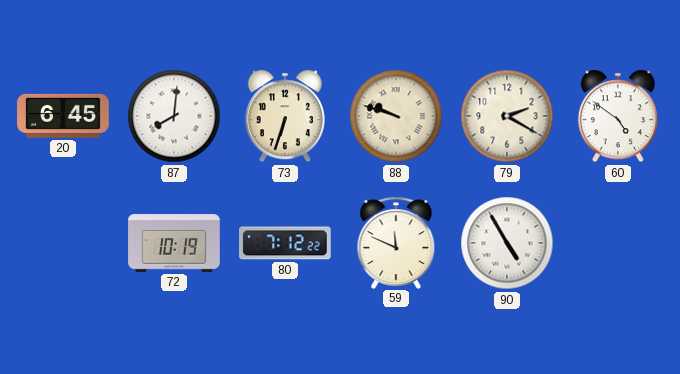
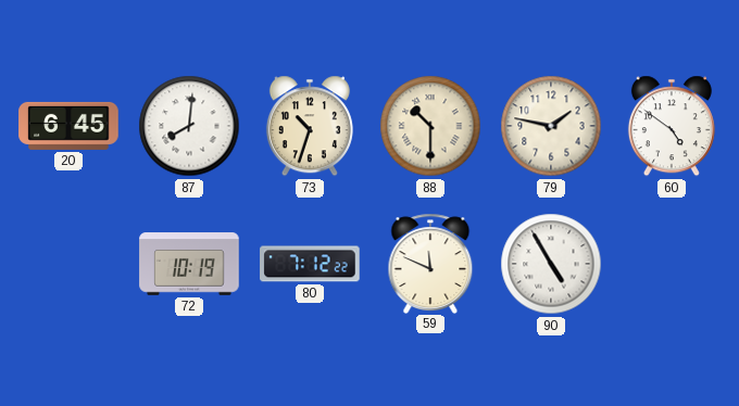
73: 6:33 -> 10:33
88: 9:48 -> 10:30
79: 2:20 -> 1:47
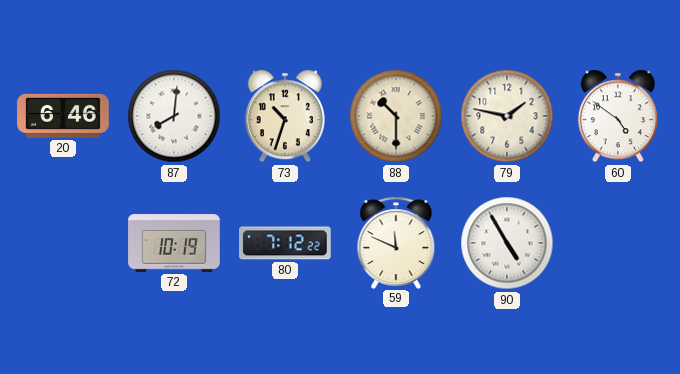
20: 6:45 -> 6:46
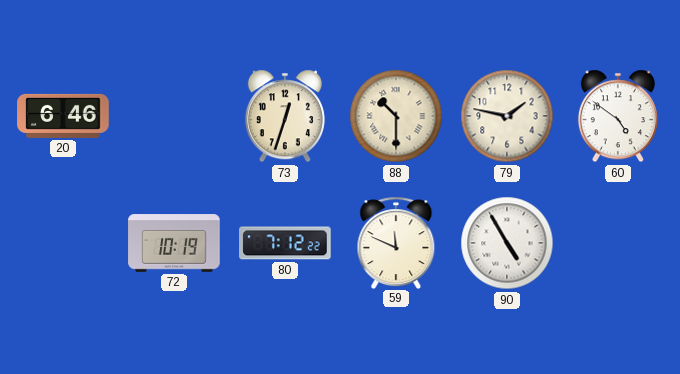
87: 8:01 -> none
73: 10:33 -> 12:33
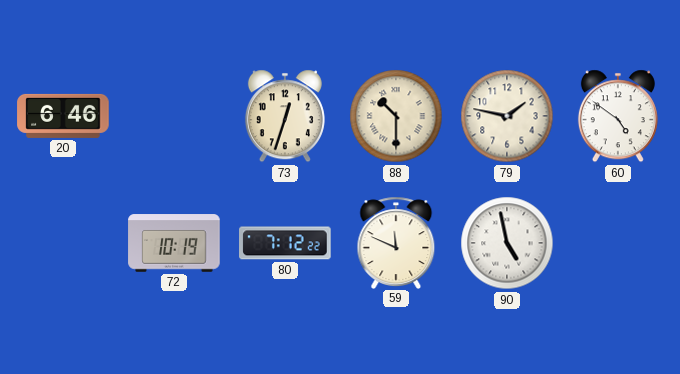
90: 4:55 -> 4:58
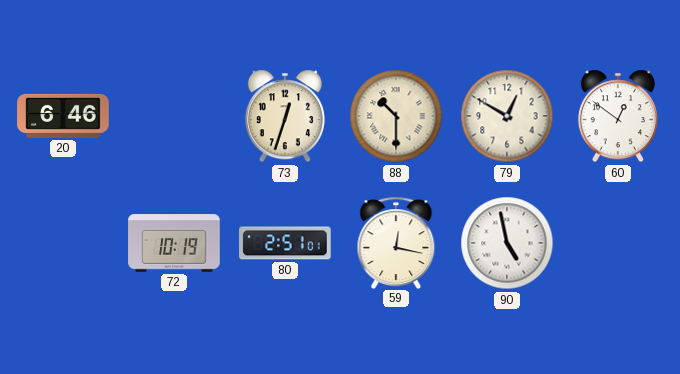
79: 1:47 -> 12:50
60: 4:51 -> 12:51
80: 7:12 -> 2:51
59: 11:49 -> 12:17
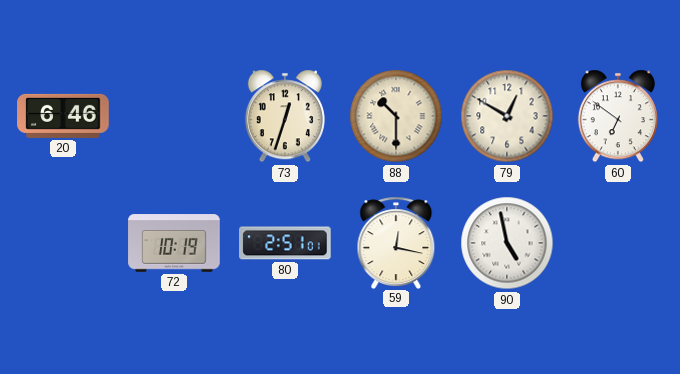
60: 12:51 -> 6:51
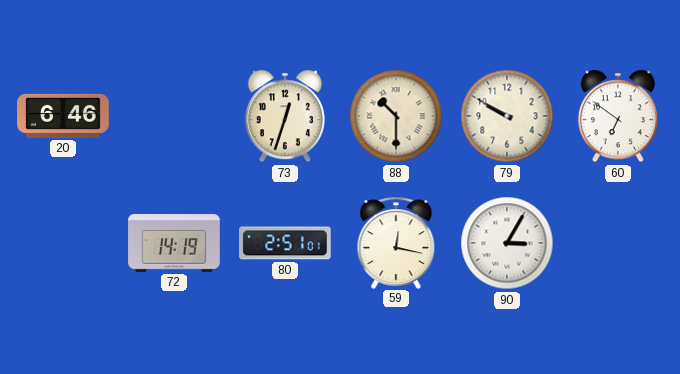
79: 12:50 -> 9:50
72: 10:19 -> 14:19
90: 4:58 -> 3:05
